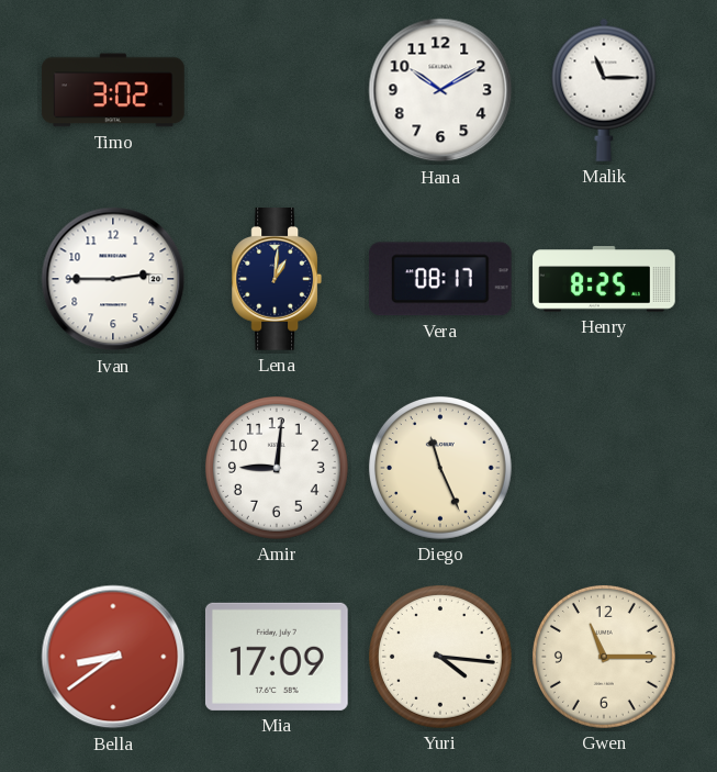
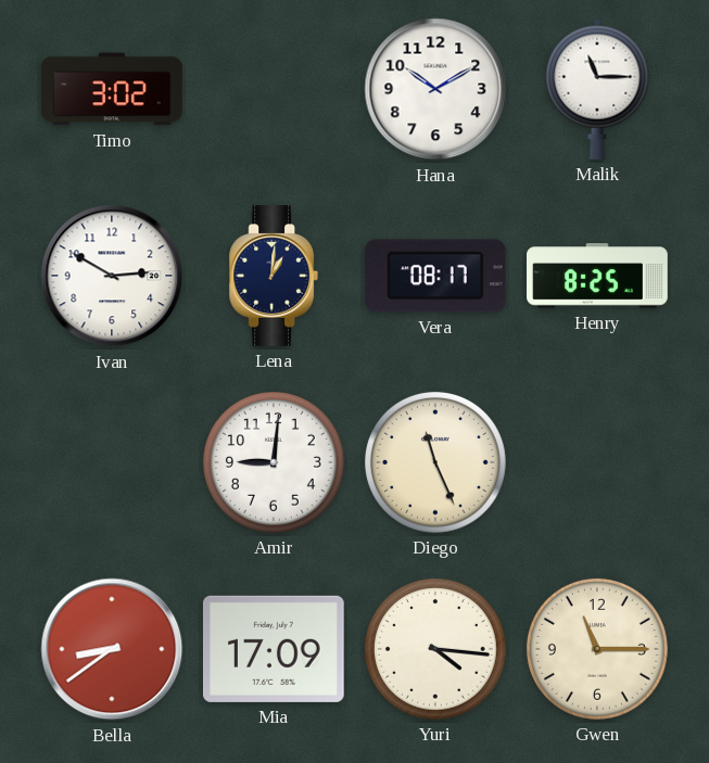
Ivan: 2:45 -> 2:50
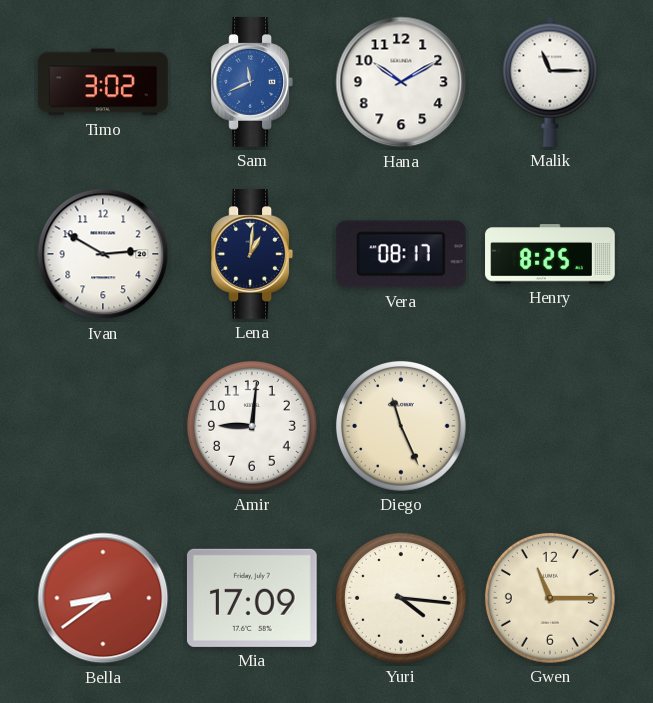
Sam: none -> 11:41
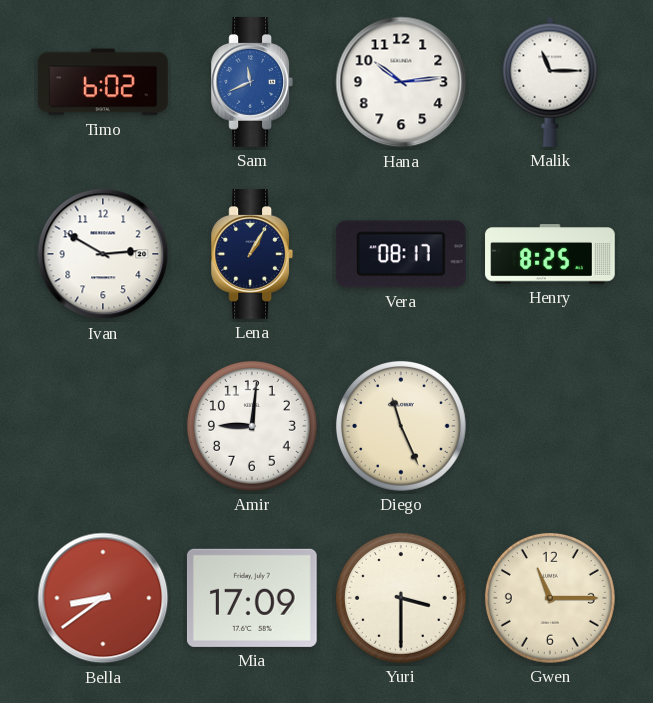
Timo: 3:02 -> 6:02
Hana: 10:10 -> 10:14
Lena: 1:01 -> 1:05
Yuri: 4:16 -> 3:30
